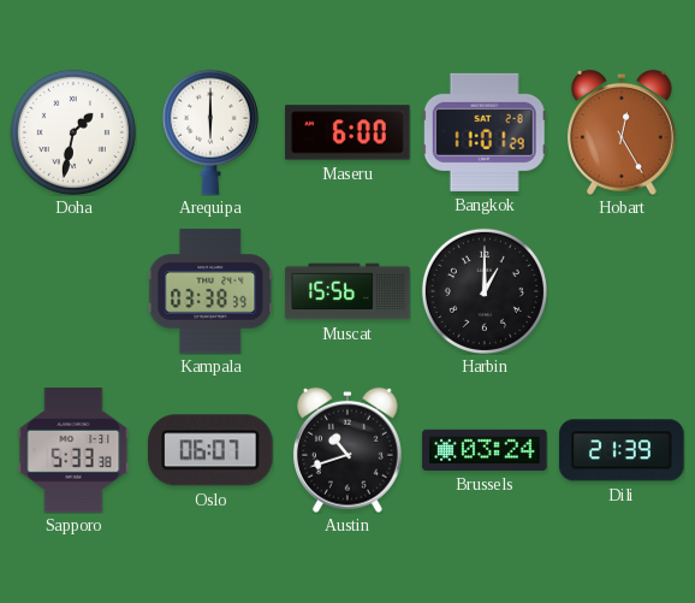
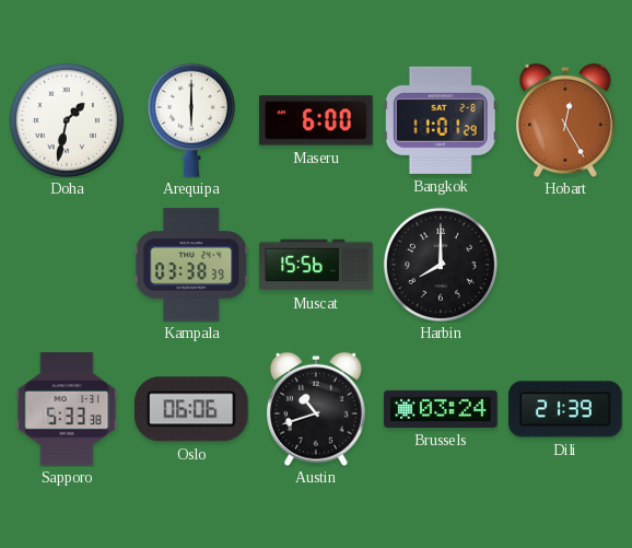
Harbin: 1:00 -> 8:00
Oslo: 06:07 -> 06:06
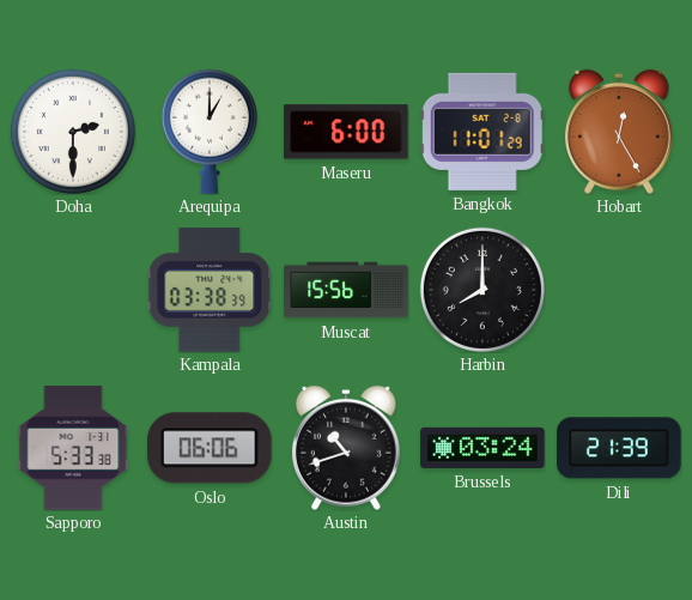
Doha: 1:32 -> 2:30
Arequipa: 6:00 -> 1:00
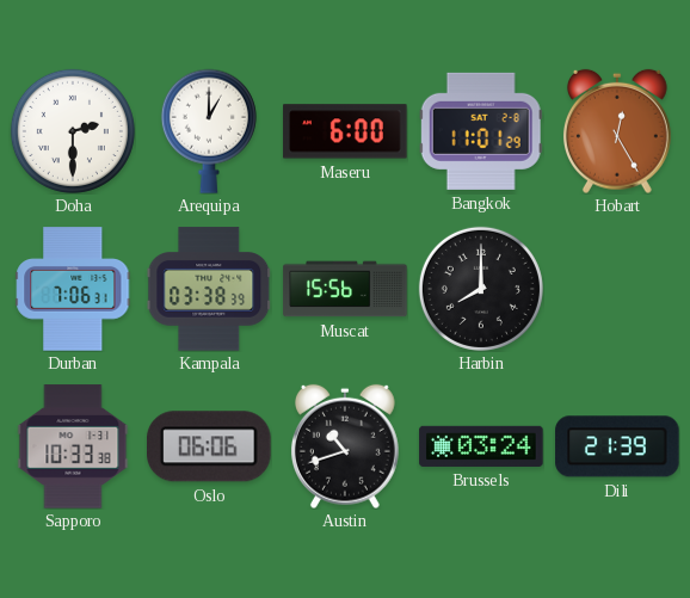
Durban: none -> 7:06
Sapporo: 5:33 -> 10:33
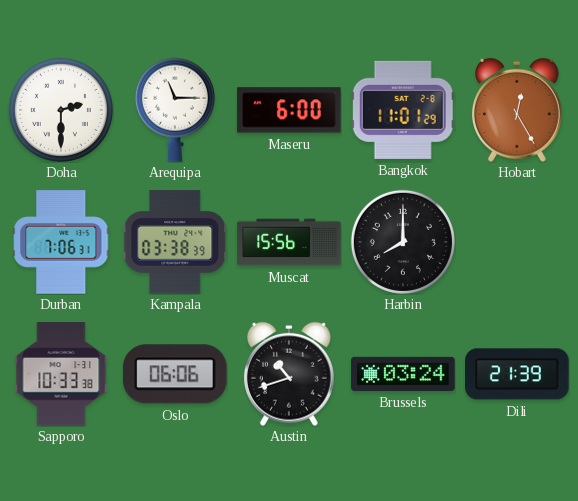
Arequipa: 1:00 -> 11:15
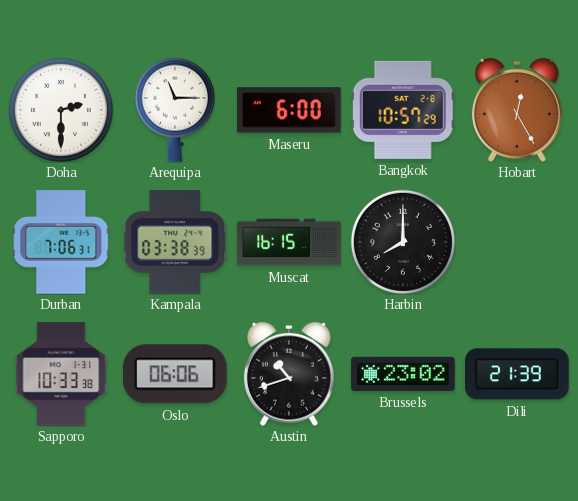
Bangkok: 11:01 -> 10:57
Muscat: 15:56 -> 16:15
Brussels: 03:24 -> 23:02
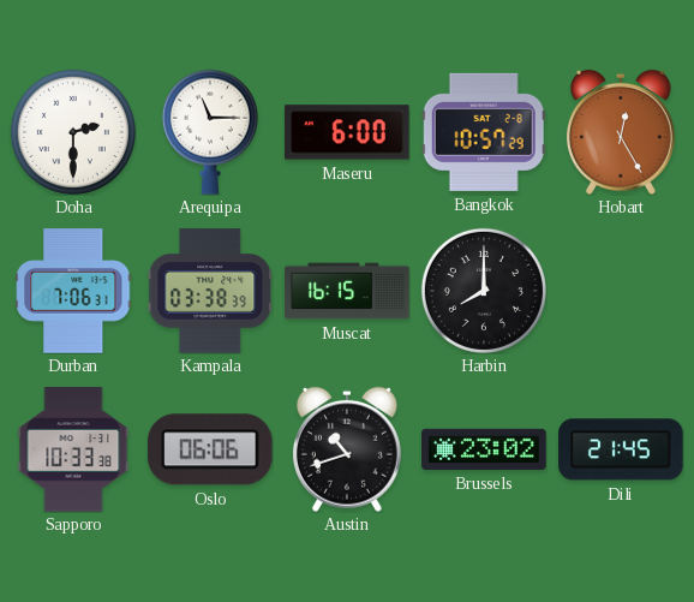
Dili: 21:39 -> 21:45
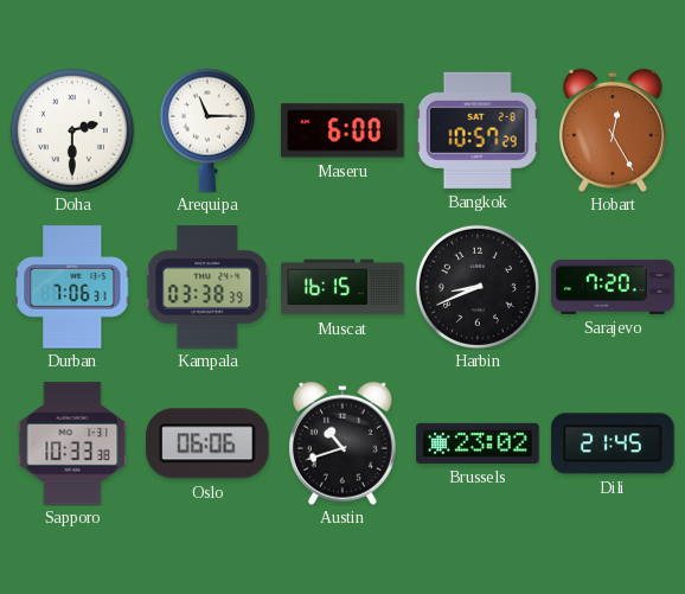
Harbin: 8:00 -> 8:41
Sarajevo: none -> 7:20
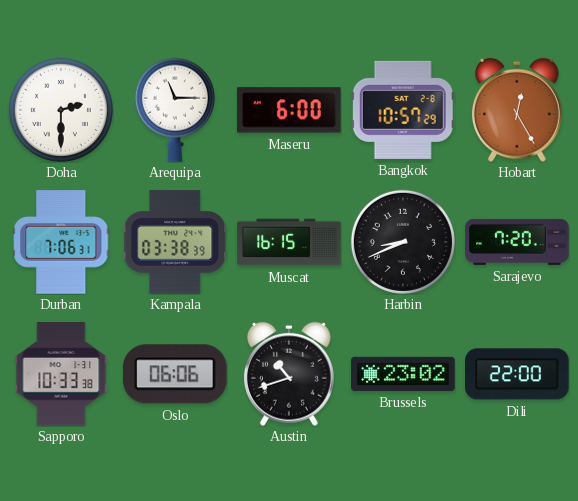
Dili: 21:45 -> 22:00
